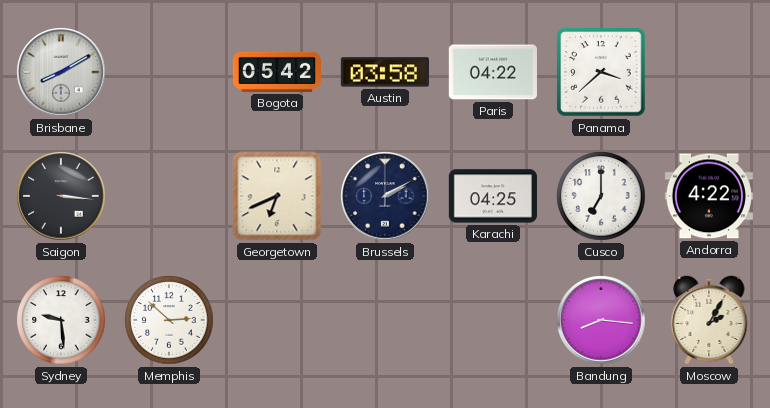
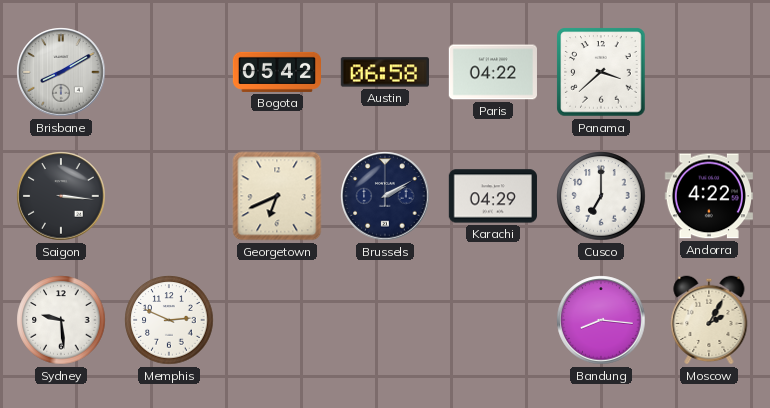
Austin: 03:58 -> 06:58
Karachi: 04:25 -> 04:29
Memphis: 2:52 -> 2:49
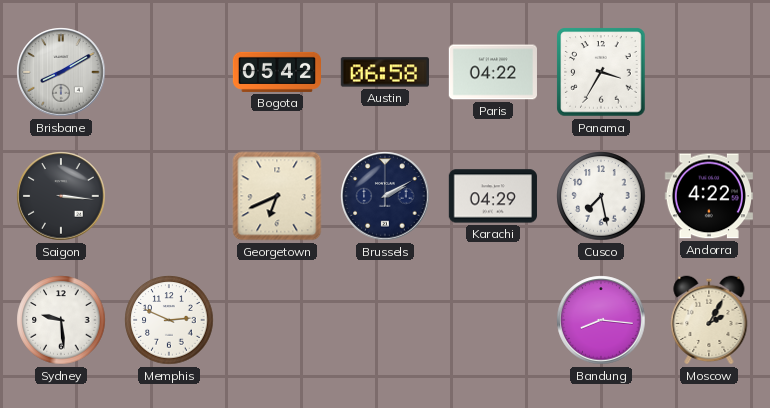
Panama: 3:38 -> 3:35
Cusco: 7:00 -> 7:28
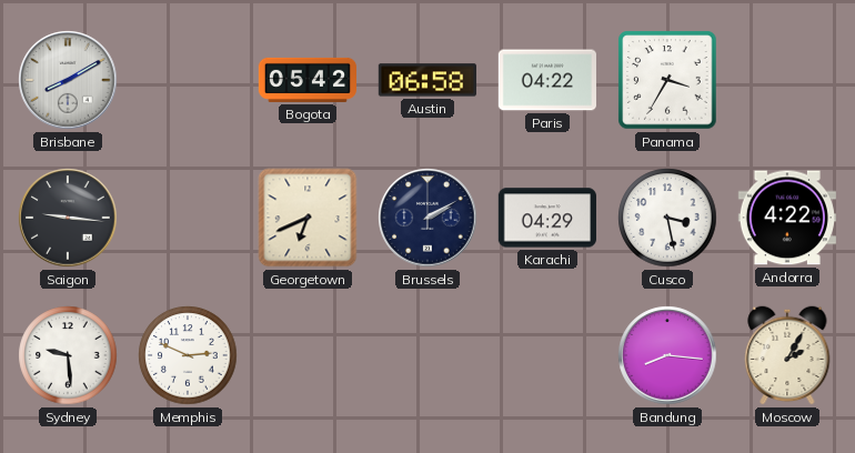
Saigon: 3:16 -> 9:16
Cusco: 7:28 -> 3:28
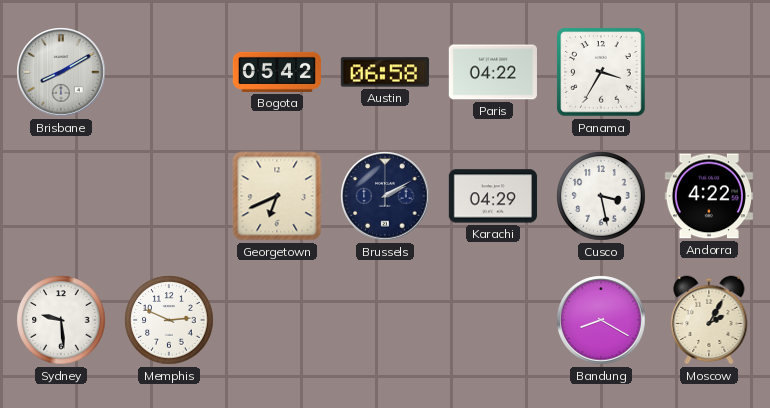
Saigon: 9:16 -> none
Bandung: 8:16 -> 8:20
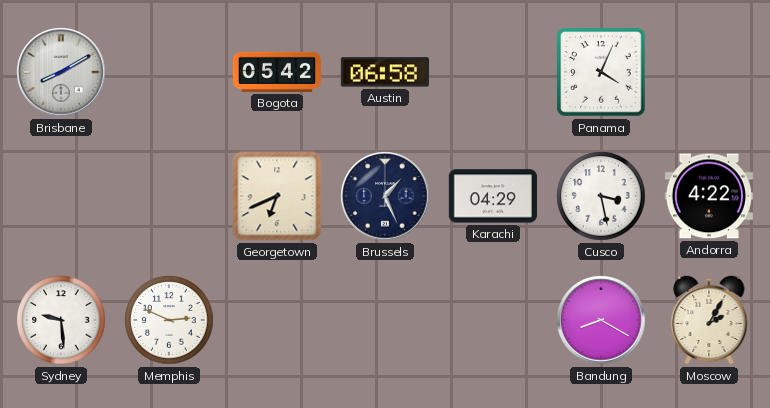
Paris: 04:22 -> none
Panama: 3:35 -> 4:04
Brussels: 2:10 -> 1:26
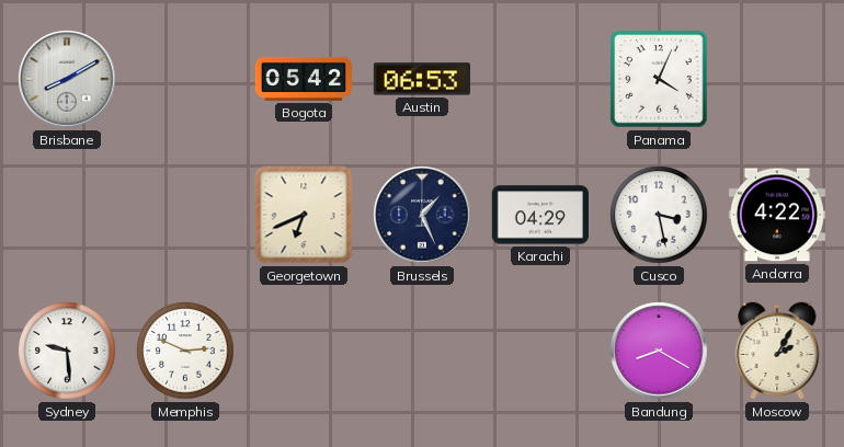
Austin: 06:58 -> 06:53
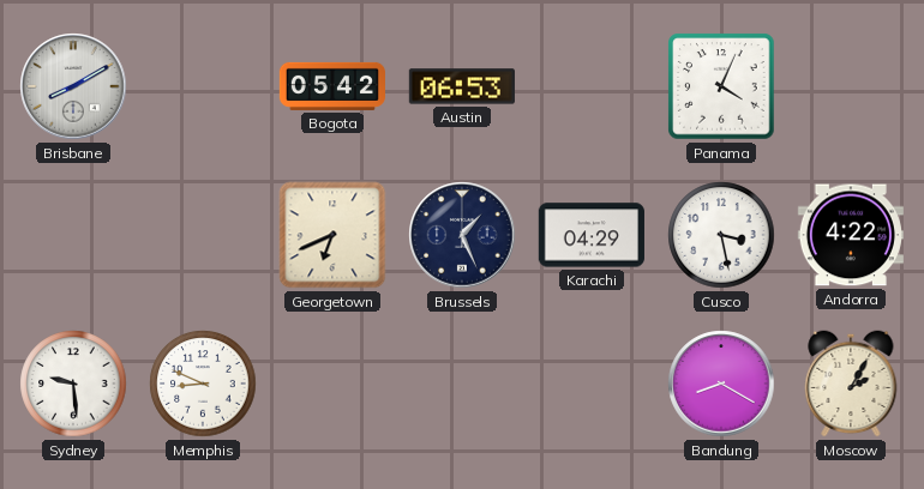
Memphis: 2:49 -> 8:49
